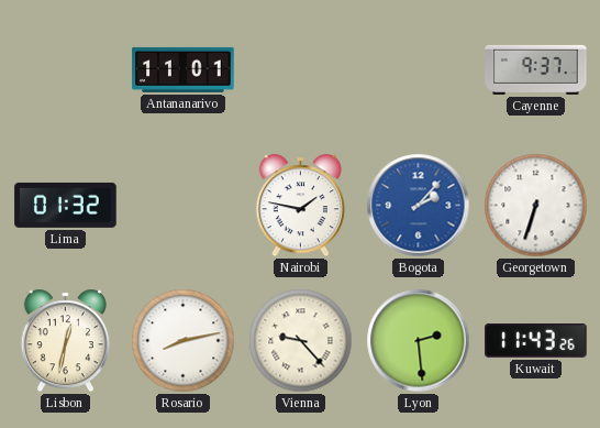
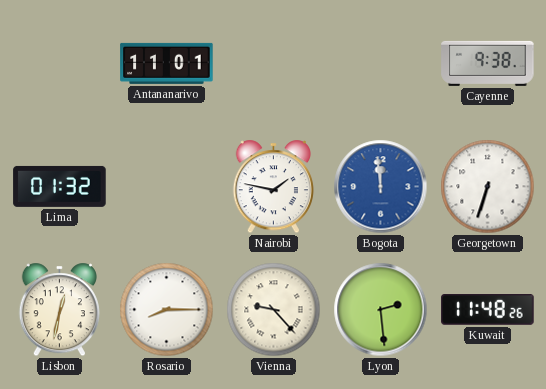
Cayenne: 9:37 -> 9:38
Bogota: 2:07 -> 11:59
Rosario: 8:13 -> 8:15
Kuwait: 11:43 -> 11:48
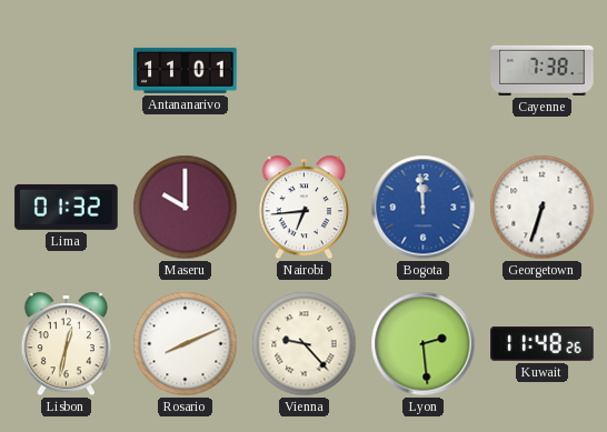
Cayenne: 9:38 -> 7:38
Maseru: none -> 10:00
Nairobi: 1:47 -> 6:44
Rosario: 8:15 -> 8:11
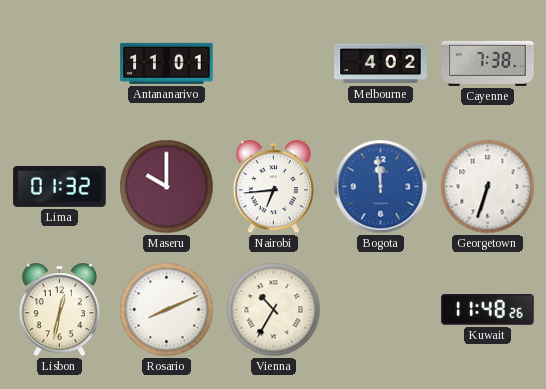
Melbourne: none -> 4:02
Vienna: 9:23 -> 10:35
Lyon: 2:29 -> none
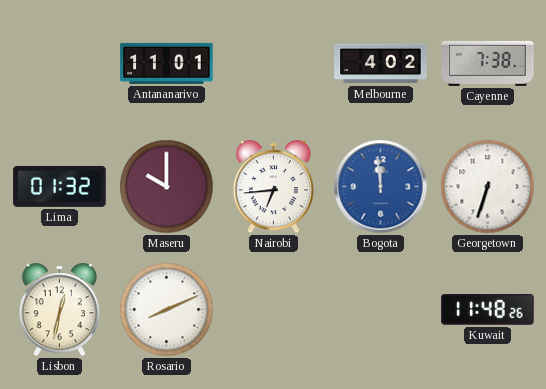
Vienna: 10:35 -> none
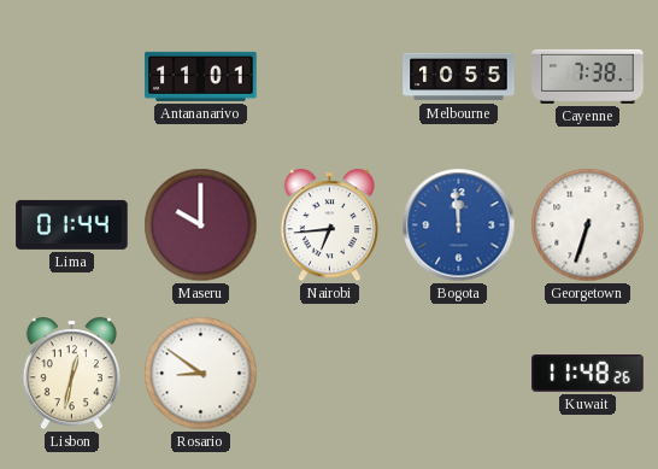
Melbourne: 4:02 -> 10:55
Lima: 01:32 -> 01:44
Rosario: 8:11 -> 8:51
